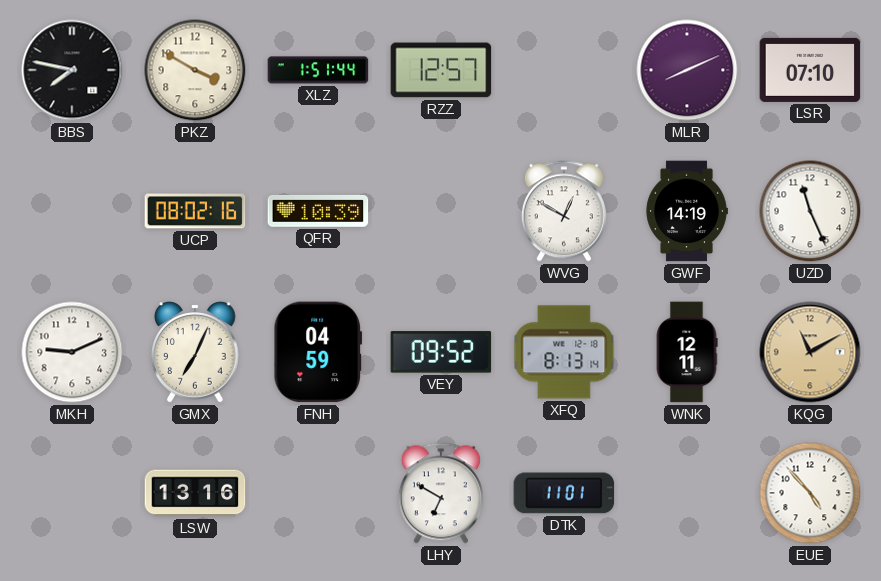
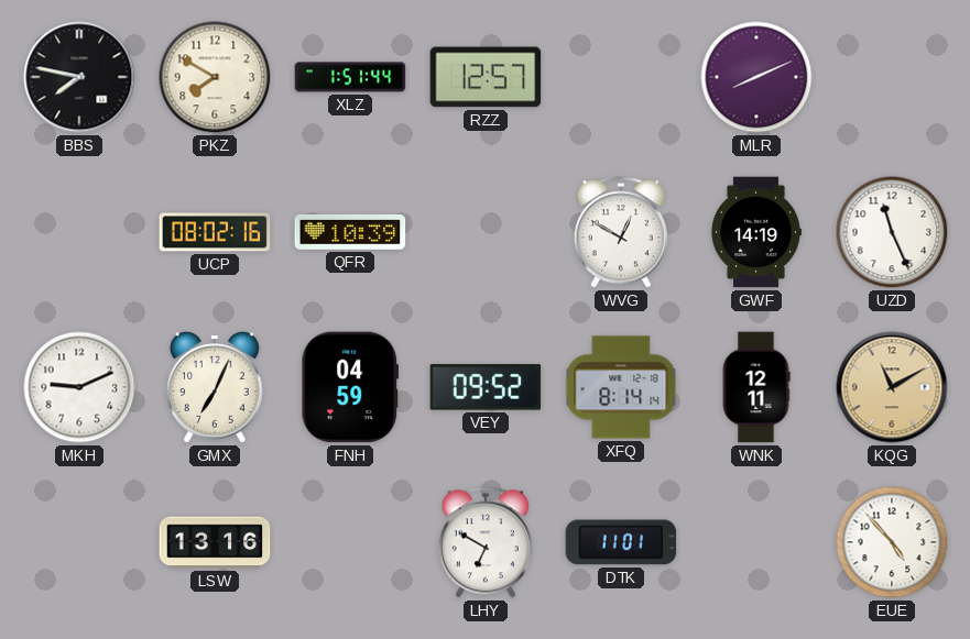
PKZ: 3:50 -> 7:50
LSR: 07:10 -> none
XFQ: 8:13 -> 8:14
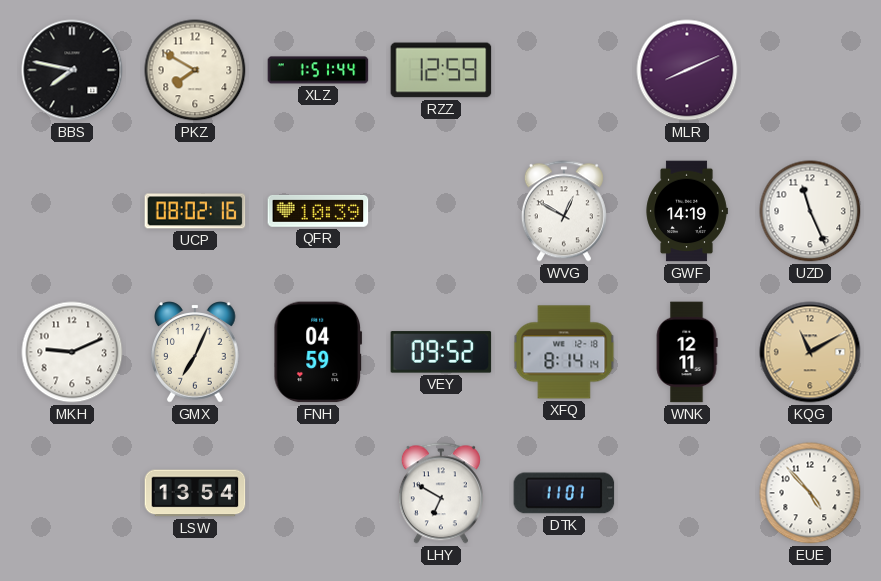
RZZ: 12:57 -> 12:59
LSW: 13:16 -> 13:54
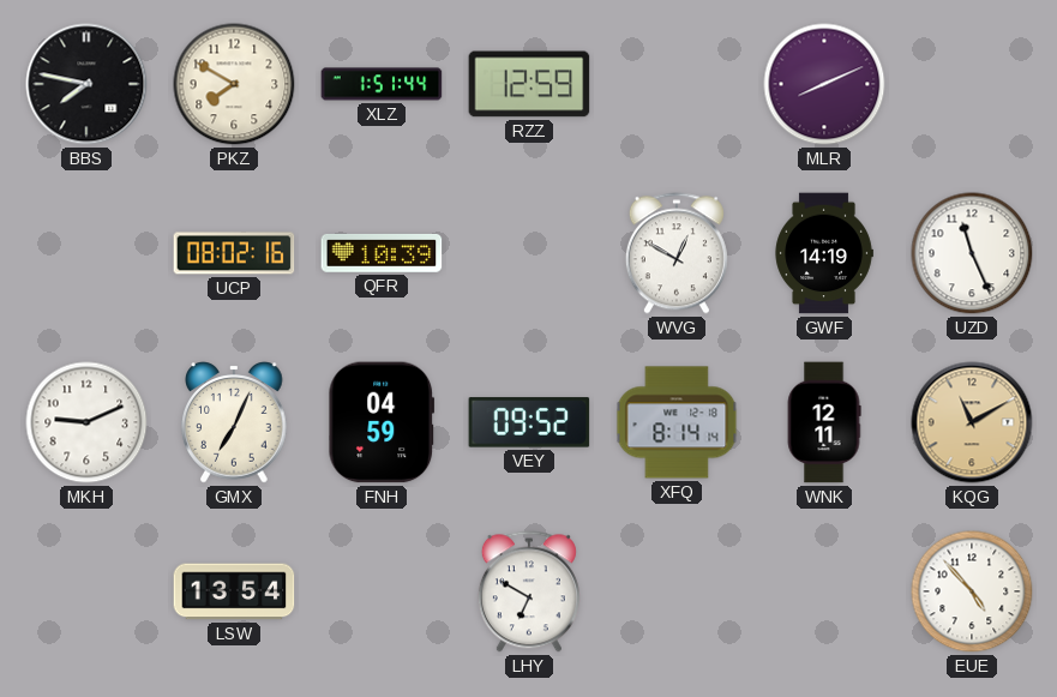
DTK: 11:01 -> none
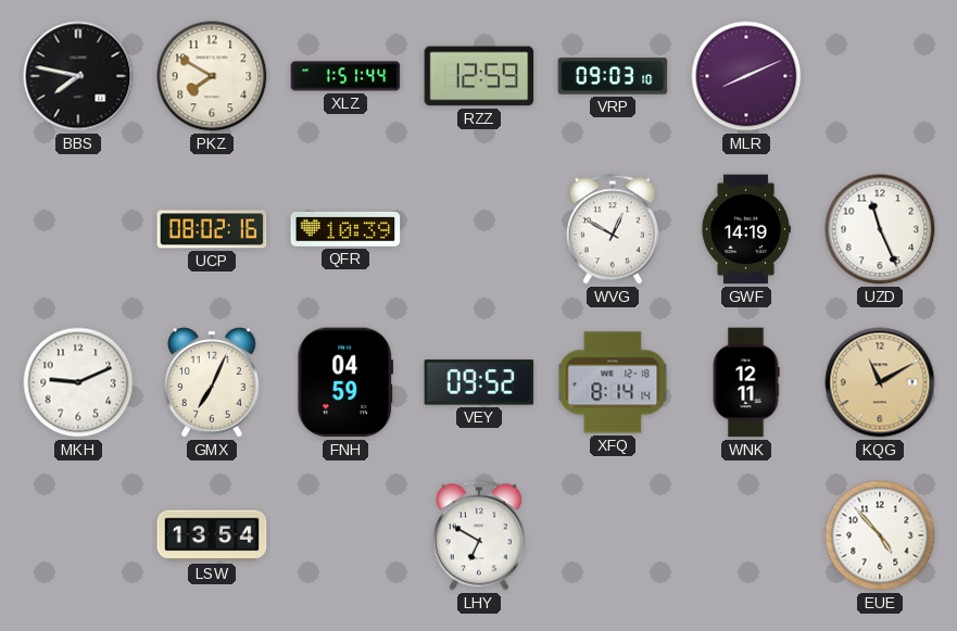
VRP: none -> 09:03
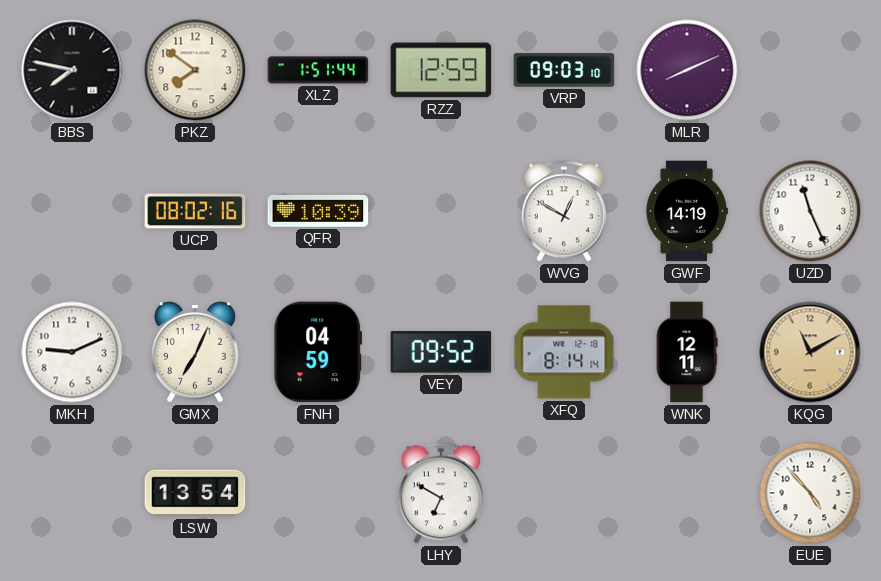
PKZ: 7:50 -> 7:51
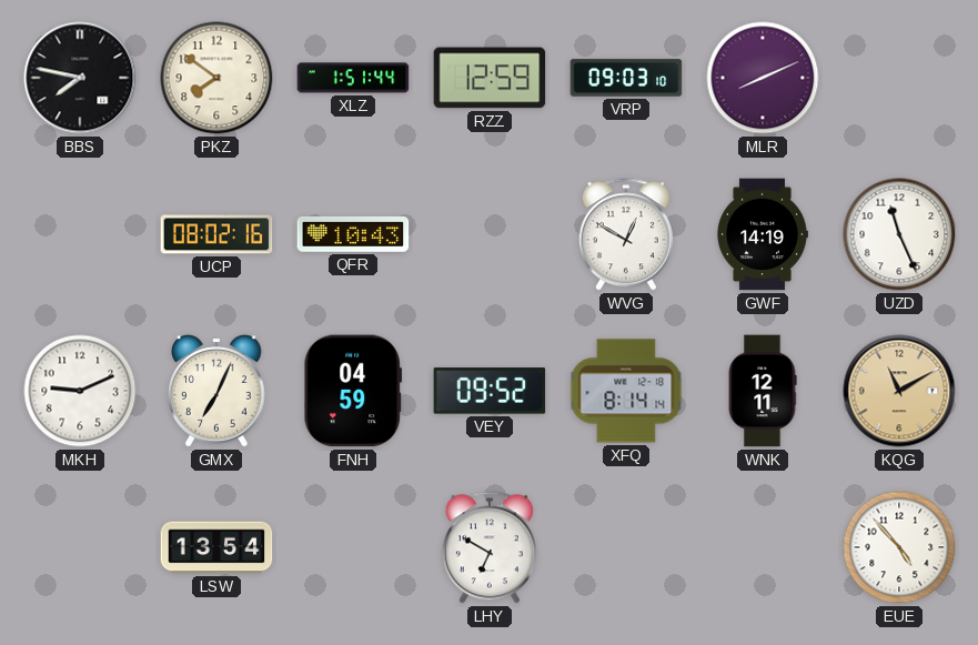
QFR: 10:39 -> 10:43
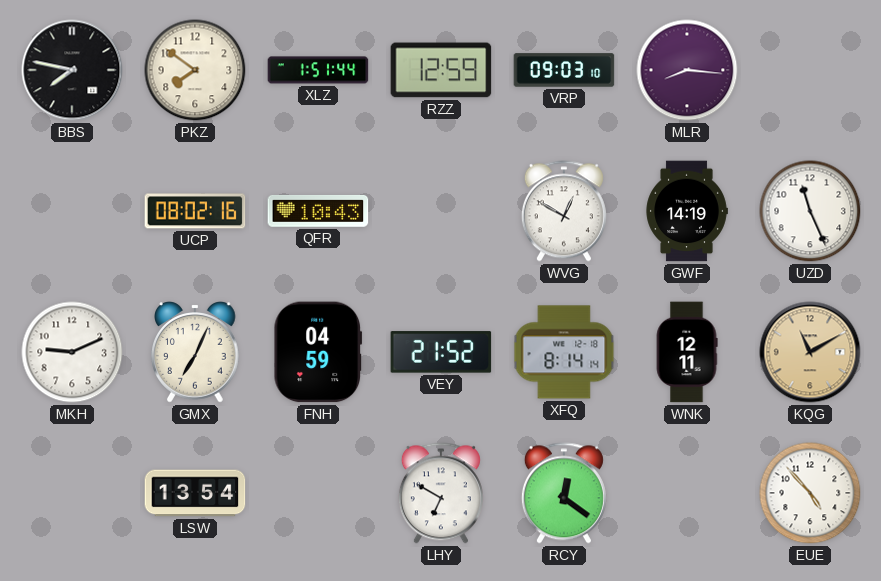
MLR: 8:11 -> 8:16
VEY: 09:52 -> 21:52
RCY: none -> 12:21
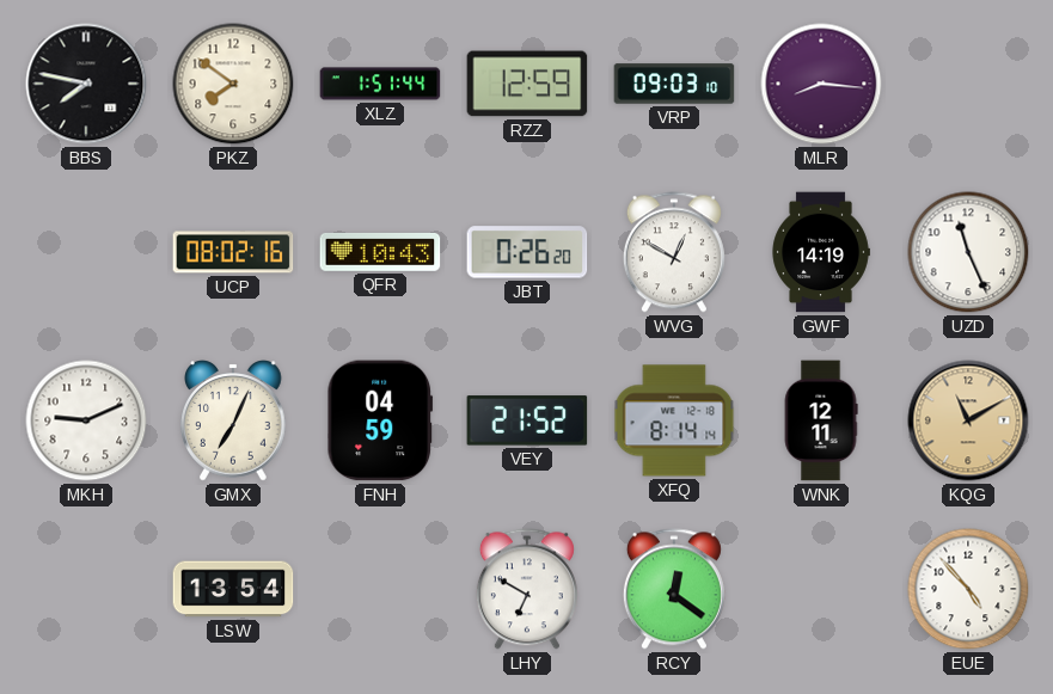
JBT: none -> 0:26
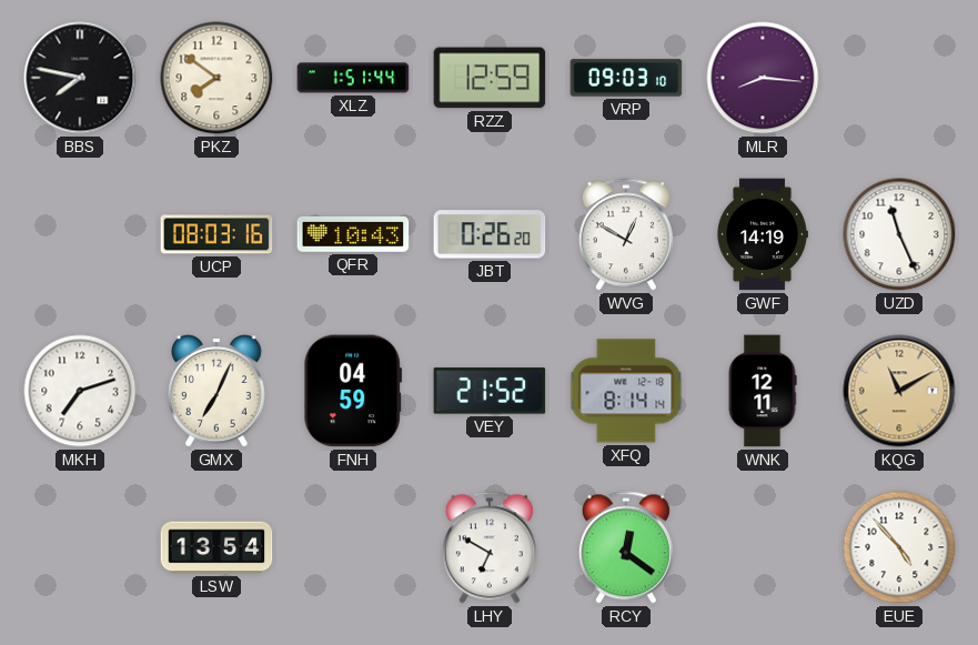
UCP: 08:02 -> 08:03
MKH: 9:11 -> 7:12
